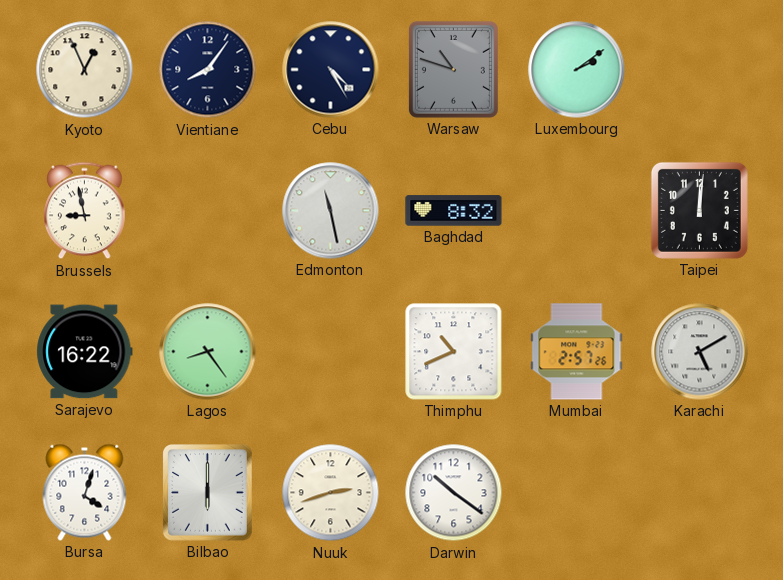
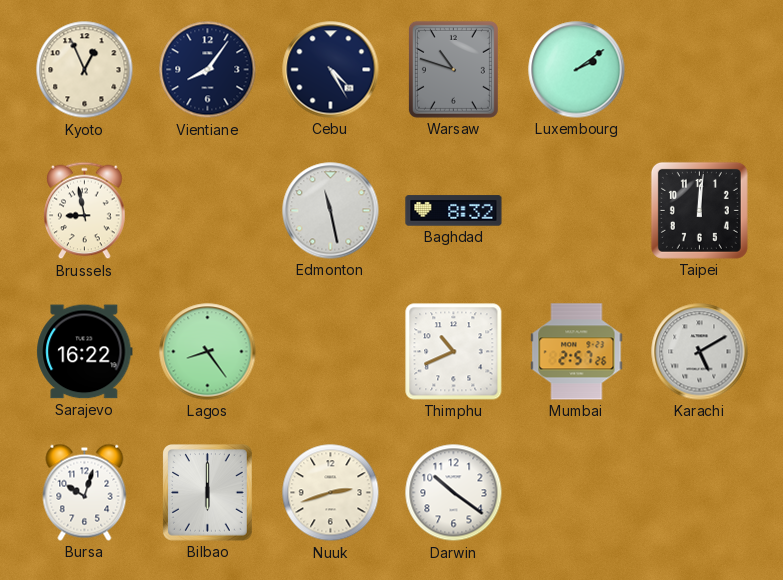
Bursa: 4:03 -> 10:03
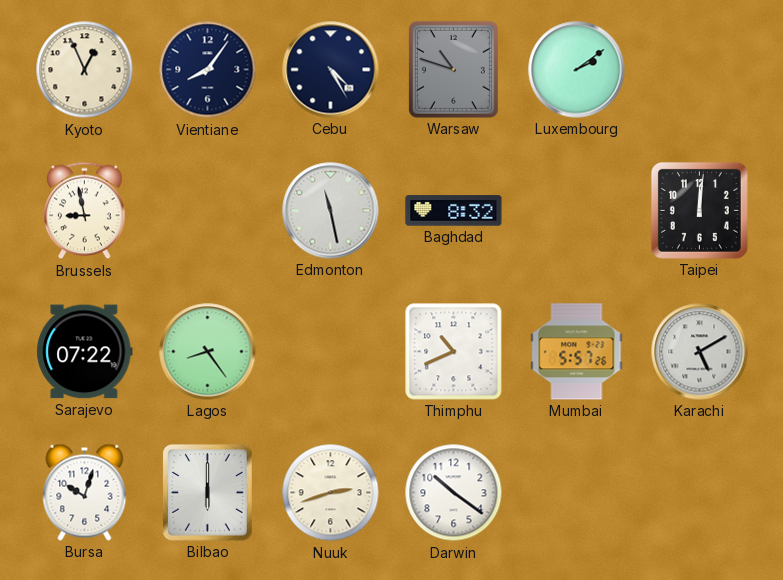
Sarajevo: 16:22 -> 07:22
Mumbai: 2:57 -> 5:57
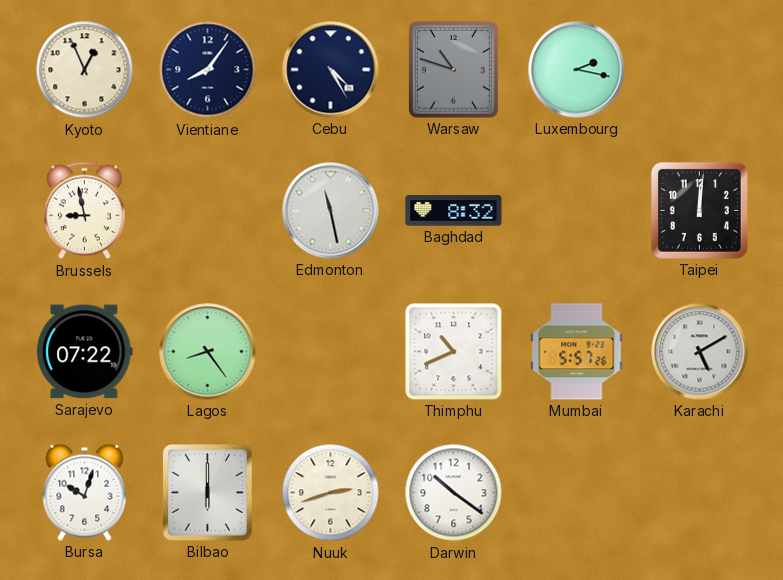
Luxembourg: 2:09 -> 2:17
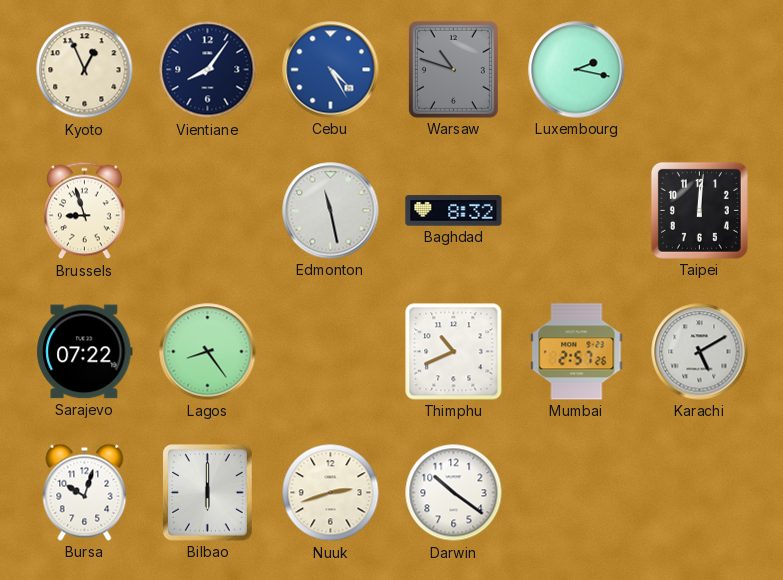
Cebu dial: navy -> blue
Brussels: 8:58 -> 8:57
Mumbai: 5:57 -> 2:57
